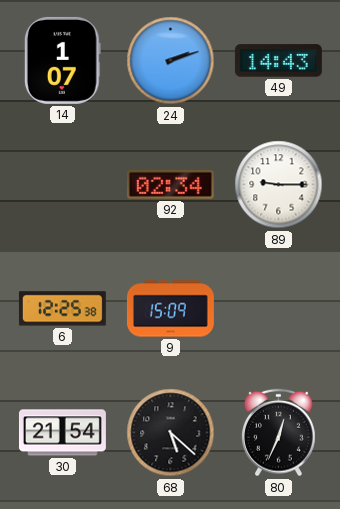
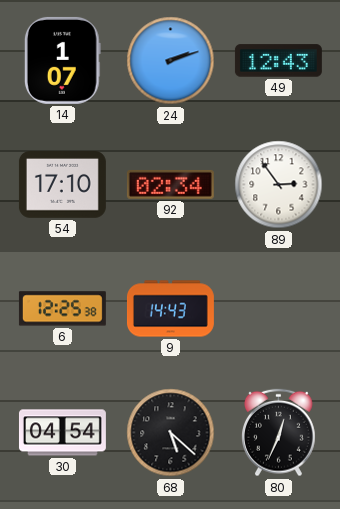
49: 14:43 -> 12:43
54: none -> 17:10
89: 9:15 -> 2:54
9: 15:09 -> 14:43
30: 21:54 -> 04:54
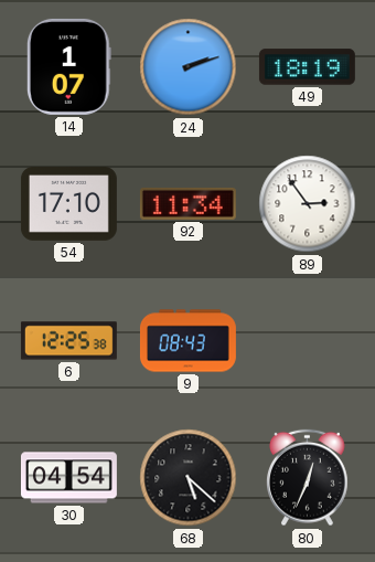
49: 12:43 -> 18:19
92: 02:34 -> 11:34
9: 14:43 -> 08:43
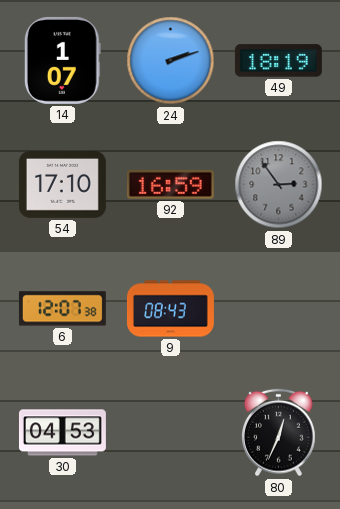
92: 11:34 -> 16:59
89 dial: white -> grey
6: 12:25 -> 12:07
30: 04:54 -> 04:53
68: 5:22 -> none
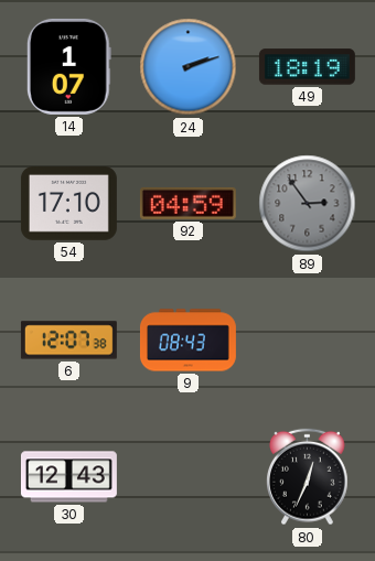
92: 16:59 -> 04:59
30: 04:53 -> 12:43
